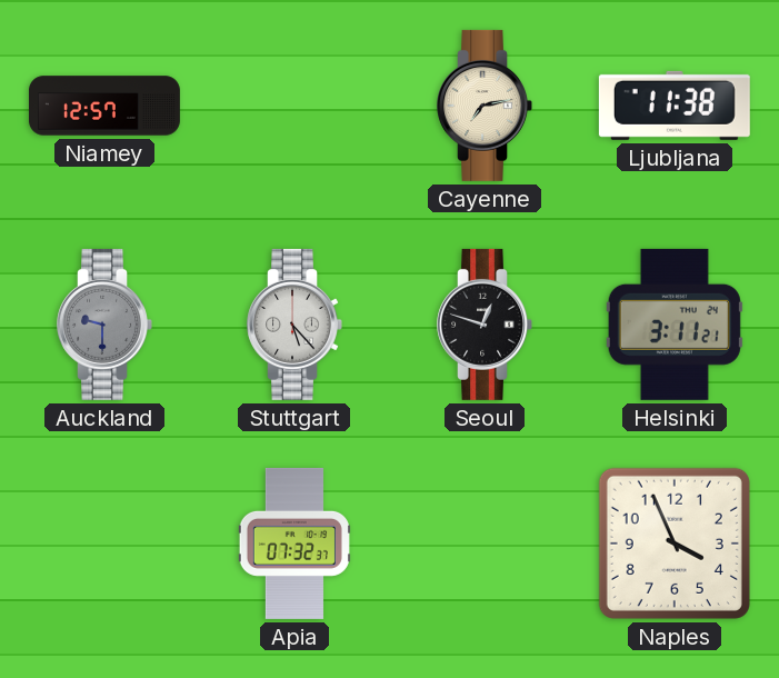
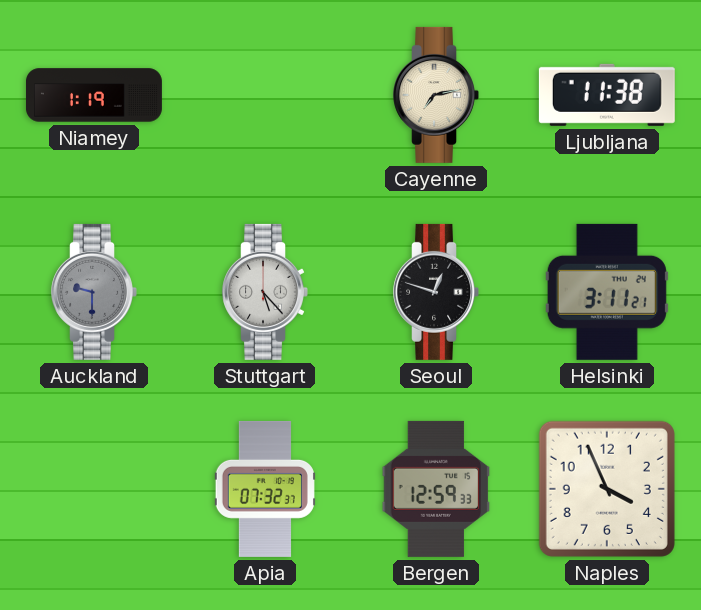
Niamey: 12:57 -> 1:19
Bergen: none -> 12:59
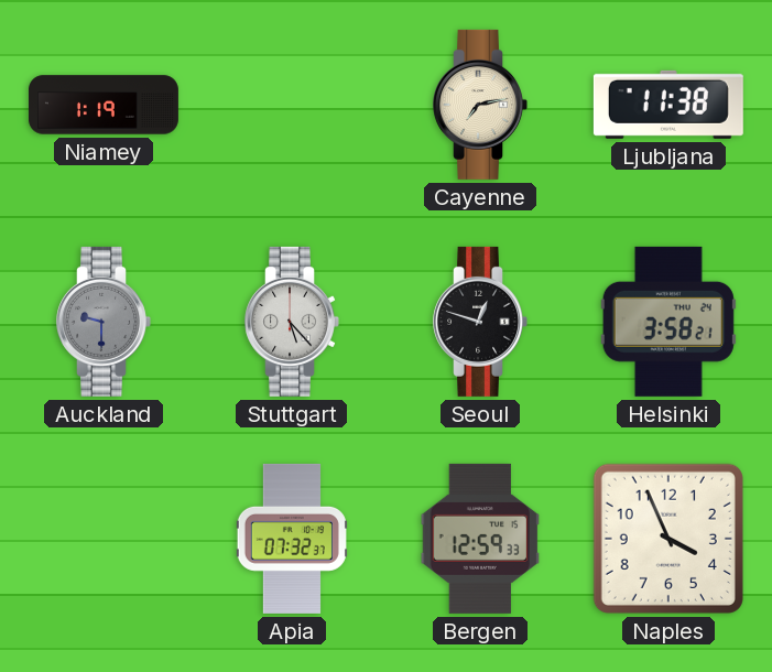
Helsinki: 3:11 -> 3:58
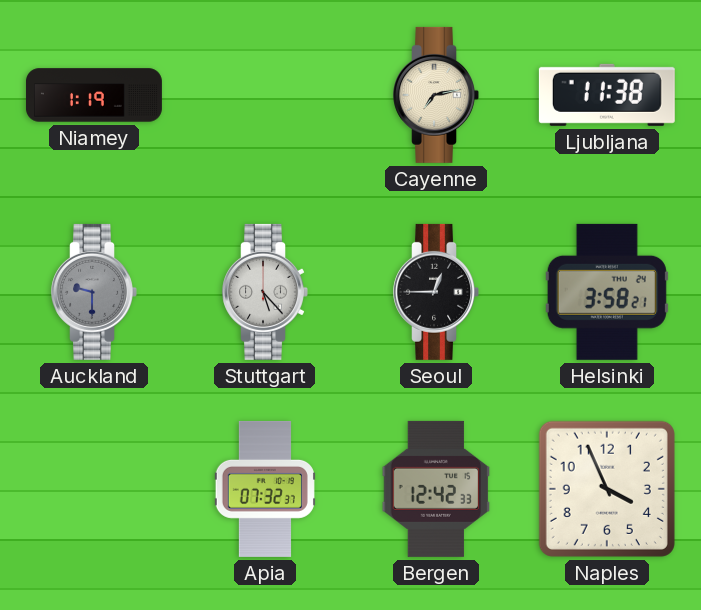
Seoul: 12:48 -> 12:45
Bergen: 12:59 -> 12:42
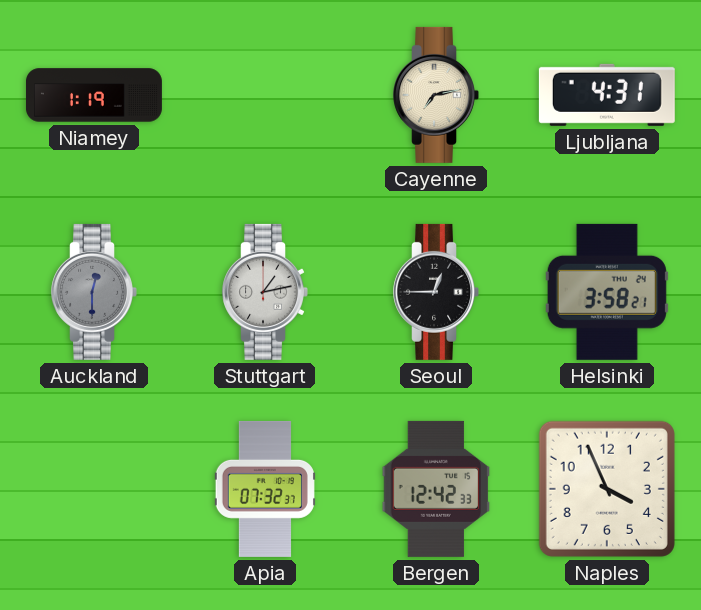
Ljubljana: 11:38 -> 4:31
Auckland: 9:30 -> 12:30
Stuttgart: 5:23 -> 1:13
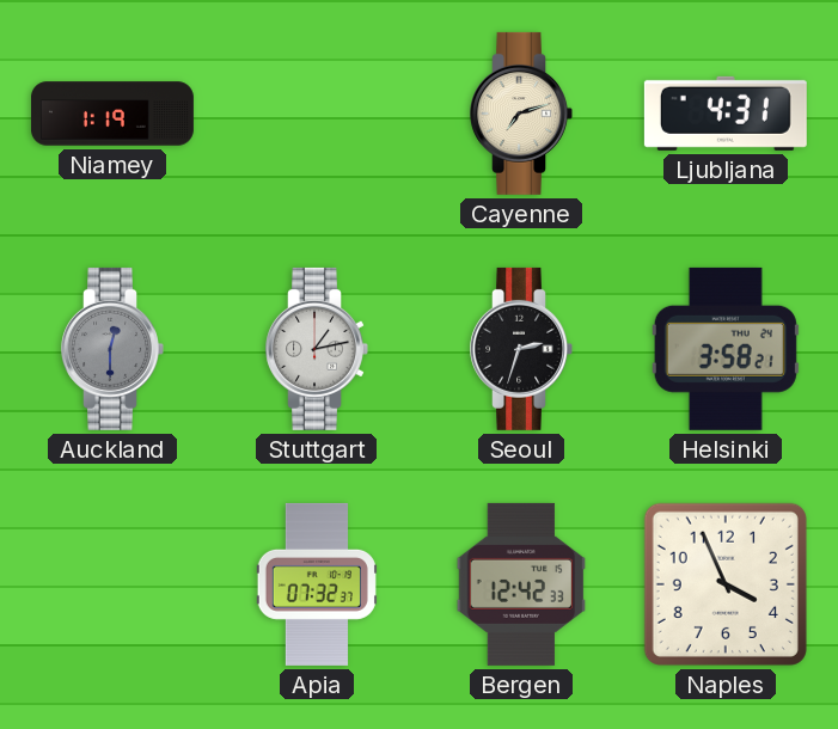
Cayenne: 7:13 -> 7:12
Seoul: 12:45 -> 2:33
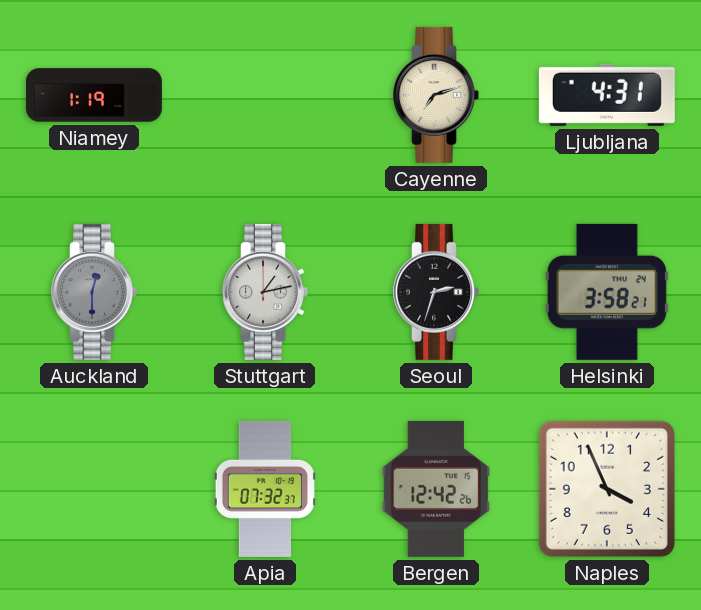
Bergen: 12:42:33 -> 12:42:26
